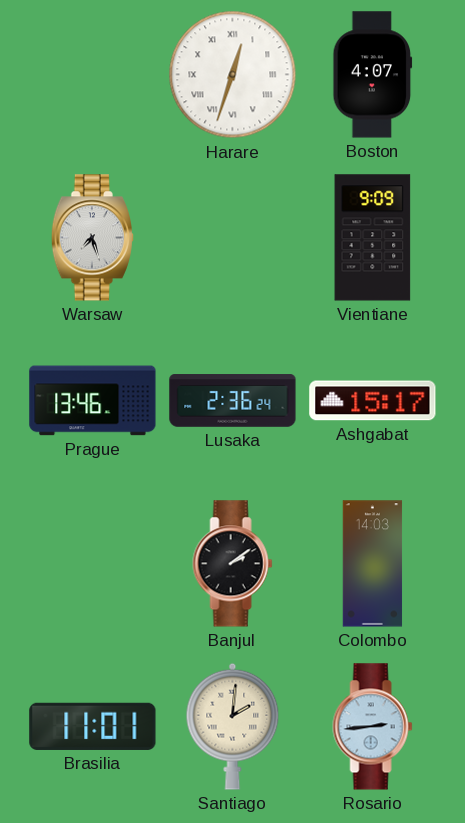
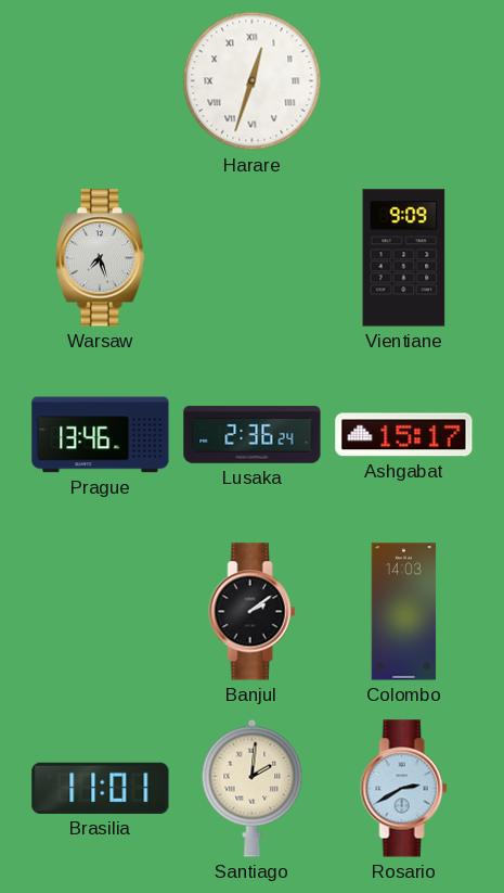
Boston: 4:07 -> none
Rosario: 2:44 -> 2:40
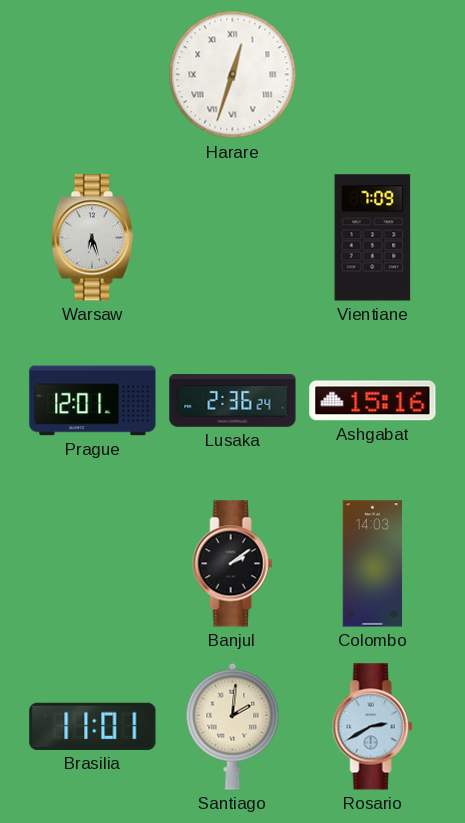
Warsaw: 7:27 -> 6:27
Vientiane: 9:09 -> 7:09
Prague: 13:46 -> 12:01
Ashgabat: 15:17 -> 15:16
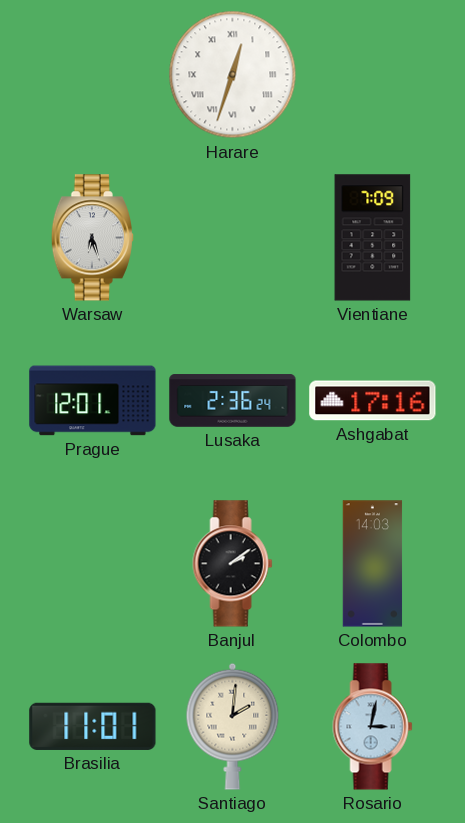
Ashgabat: 15:16 -> 17:16
Rosario: 2:40 -> 3:02
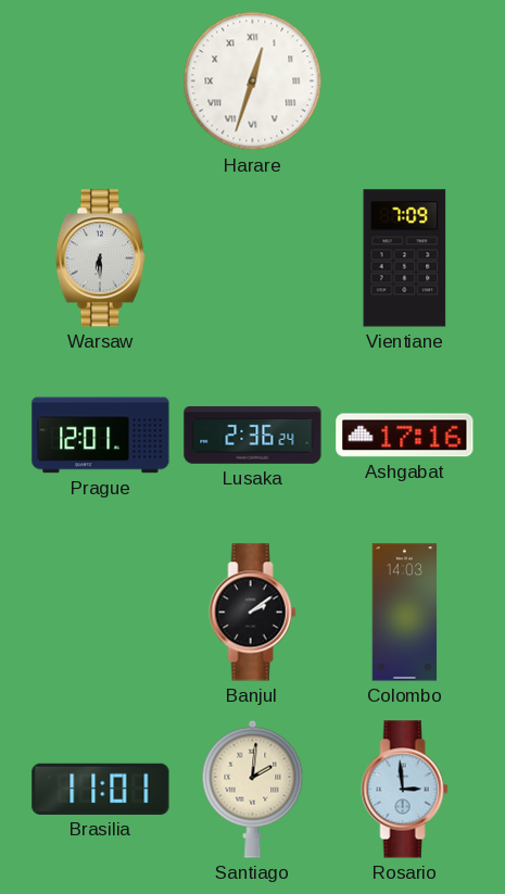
Warsaw: 6:27 -> 6:30
Rosario: 3:02 -> 2:59
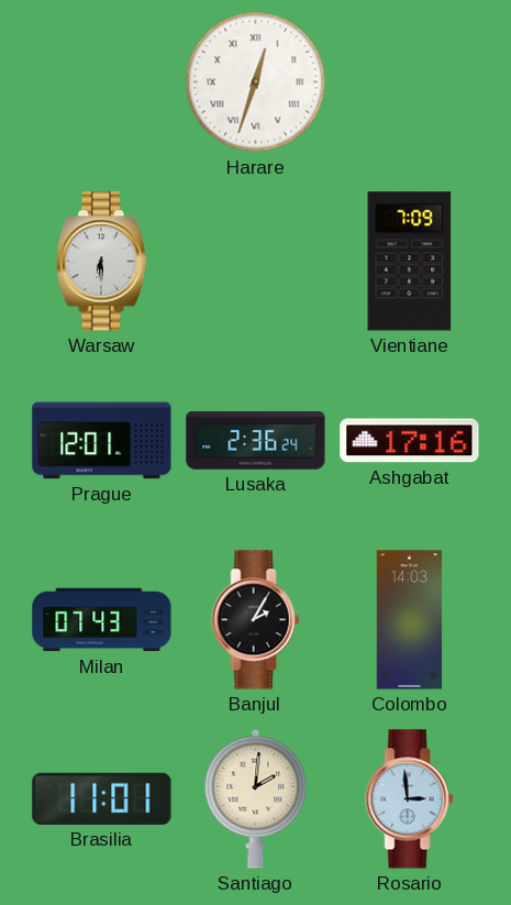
Milan: none -> 07:43
Banjul: 2:09 -> 2:05
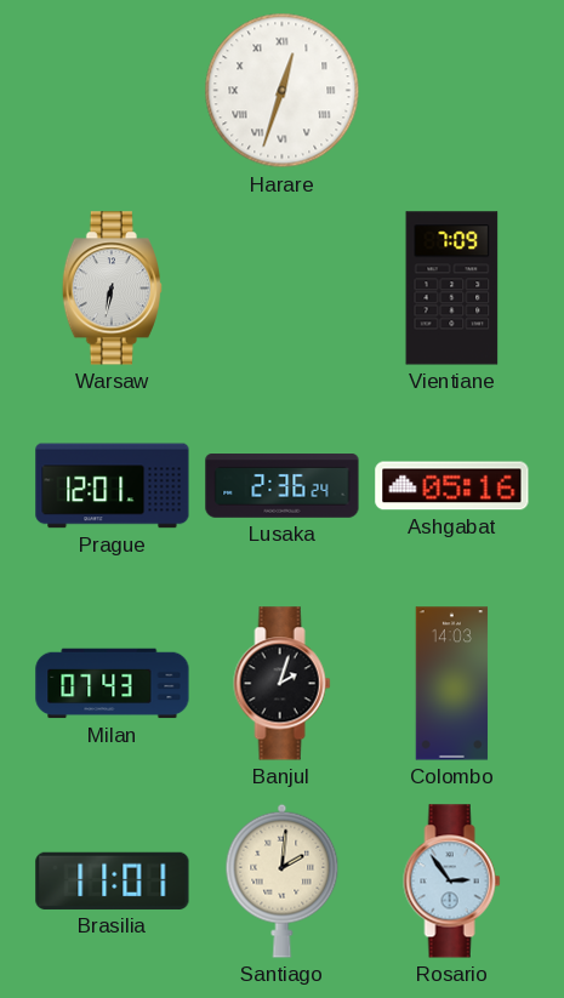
Warsaw: 6:30 -> 6:32
Ashgabat: 17:16 -> 05:16
Banjul: 2:05 -> 2:03
Rosario: 2:59 -> 2:54
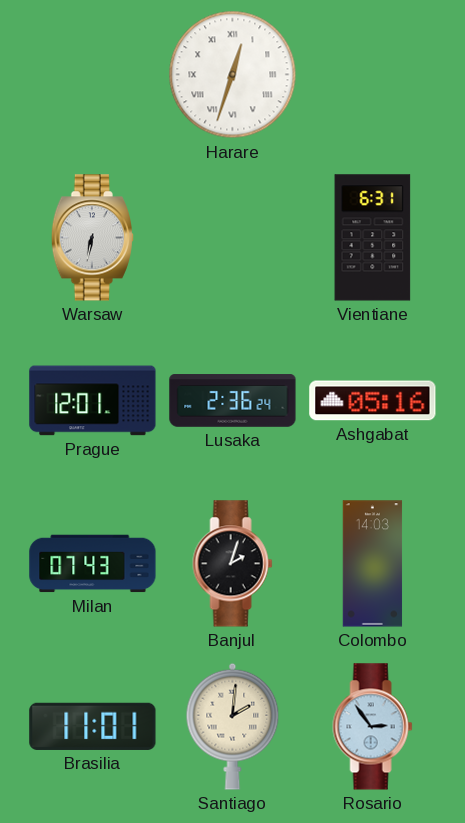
Vientiane: 7:09 -> 6:31
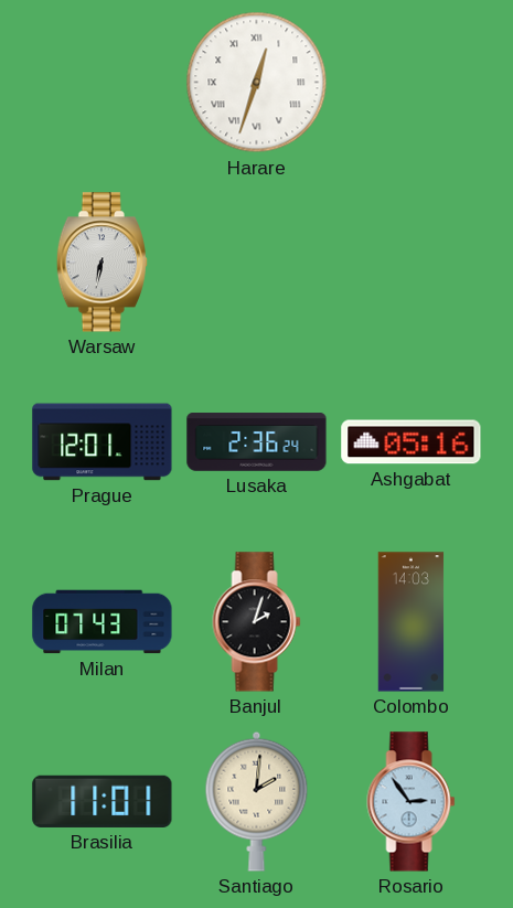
Vientiane: 6:31 -> none
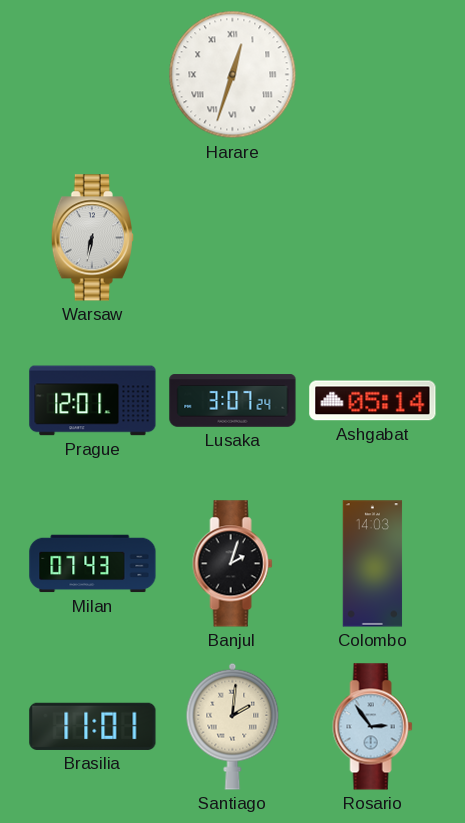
Lusaka: 2:36 -> 3:07
Ashgabat: 05:16 -> 05:14
